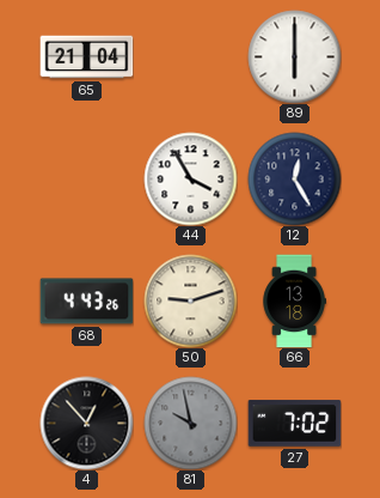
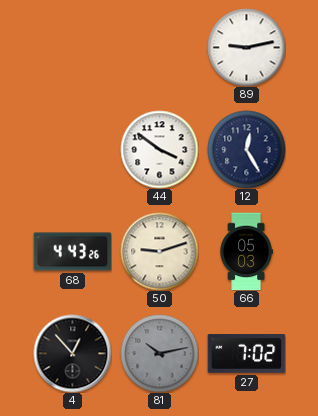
65: 21:04 -> none
89: 6:00 -> 9:13
44: 3:55 -> 3:51
66: 13:18 -> 05:03
81: 9:58 -> 10:13
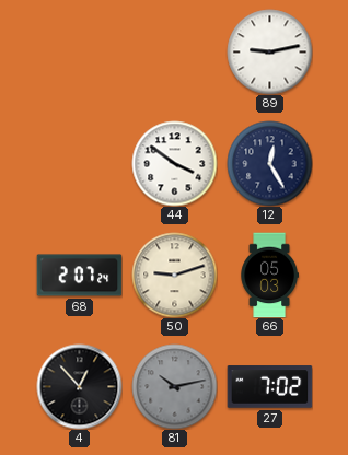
68: 4:43 -> 2:07
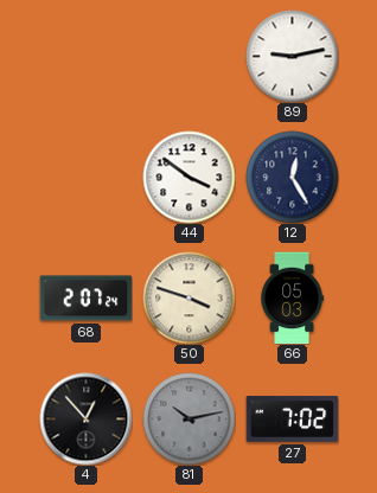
50: 9:12 -> 3:48
